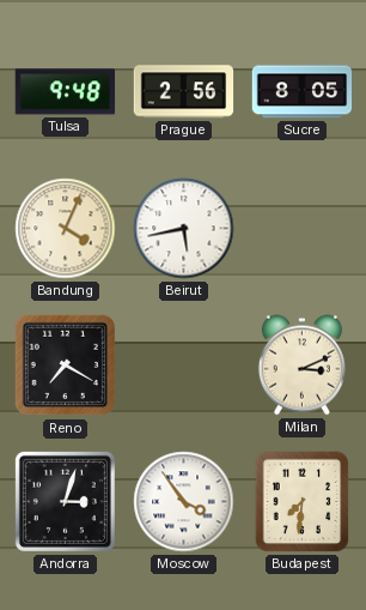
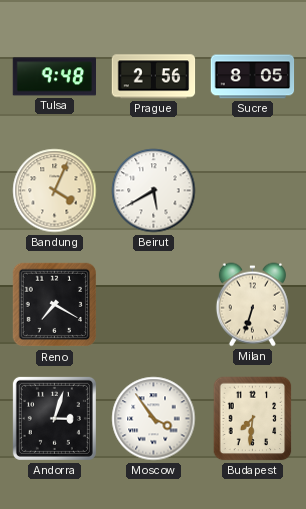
Beirut: 5:43 -> 5:40
Milan: 3:11 -> 6:33
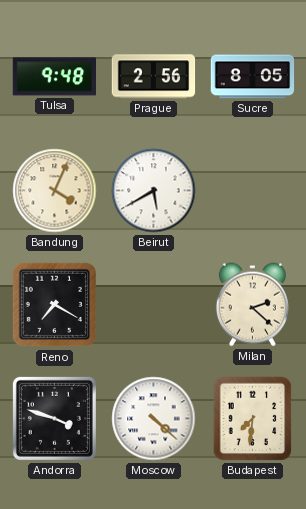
Milan: 6:33 -> 2:22
Andorra: 3:03 -> 3:48
Moscow: 3:54 -> 4:22
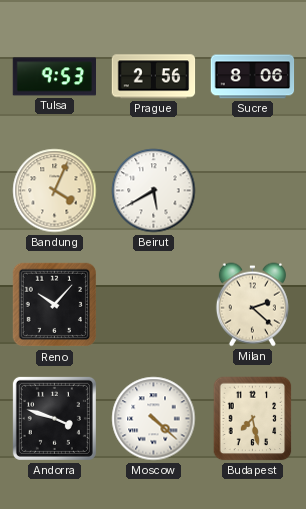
Tulsa: 9:48 -> 9:53
Sucre: 8:05 -> 8:06
Reno: 7:20 -> 10:07
Budapest: 7:31 -> 7:28
